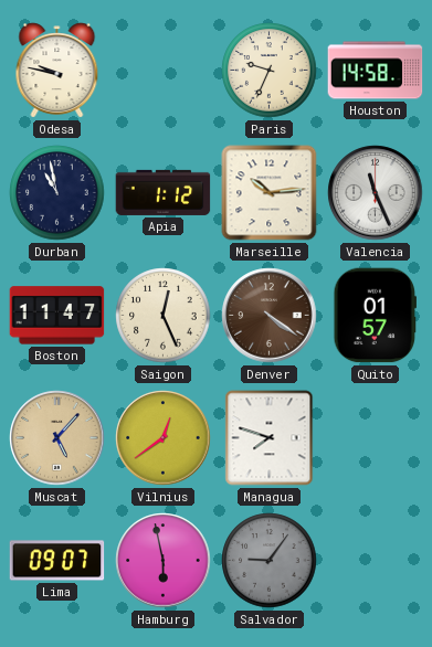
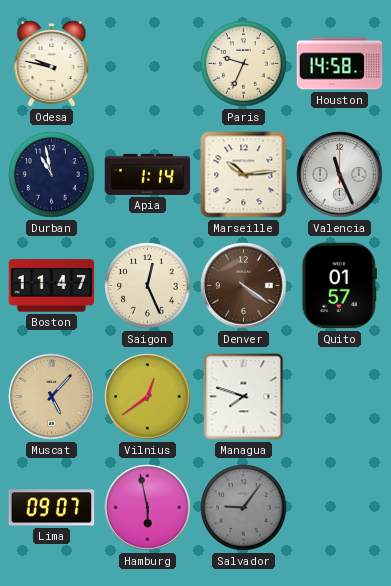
Apia: 1:12 -> 1:14
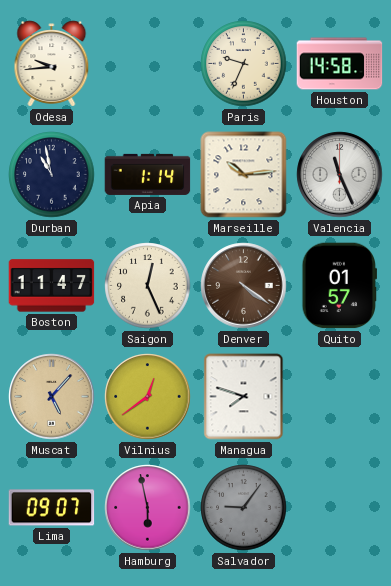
Odesa: 9:47 -> 9:44
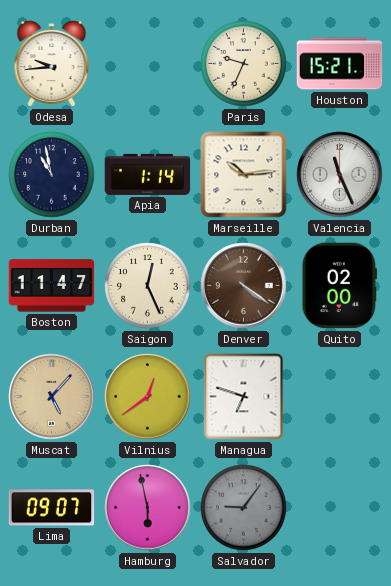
Houston: 14:58 -> 15:21
Quito: 01:57 -> 02:00
Managua: 7:48 -> 6:48
